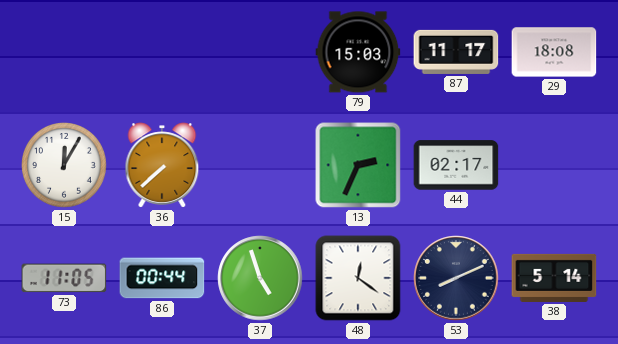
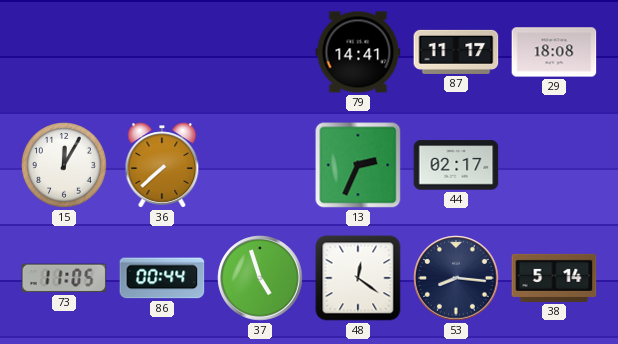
79: 15:03 -> 14:41
53: 8:11 -> 8:16
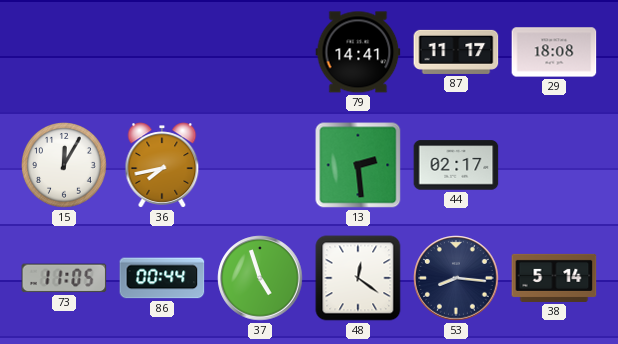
36: 7:38 -> 7:43
13: 2:34 -> 2:29
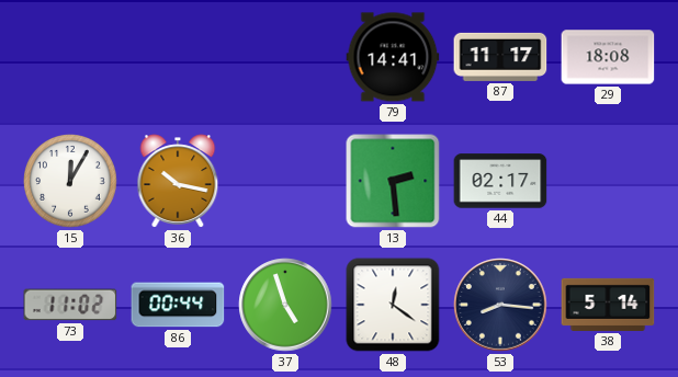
36: 7:43 -> 10:17
73: 11:05 -> 11:02
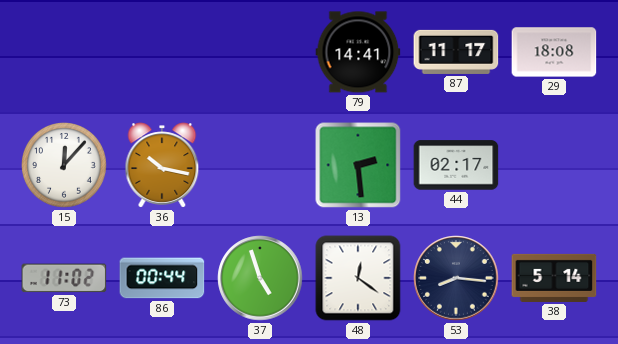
15: 12:05 -> 12:07
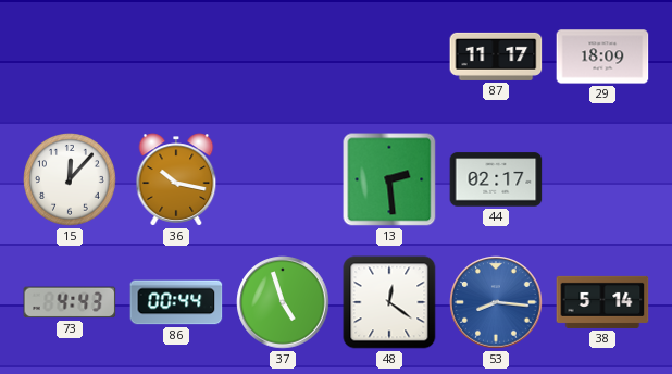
79: 14:41 -> none
29: 18:08 -> 18:09
73: 11:02 -> 4:43
53 dial: navy -> blue
